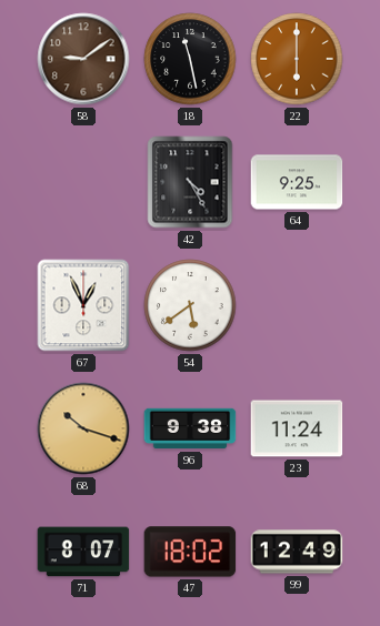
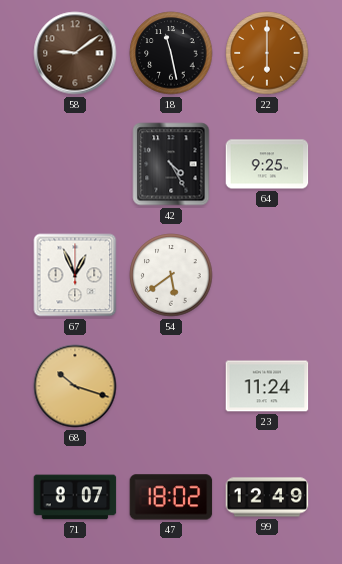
96: 9:38 -> none
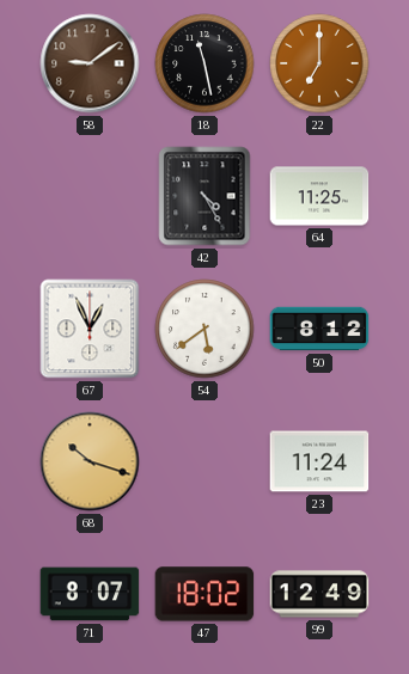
22: 6:00 -> 7:00
64: 9:25 -> 11:25
50: none -> 8:12
